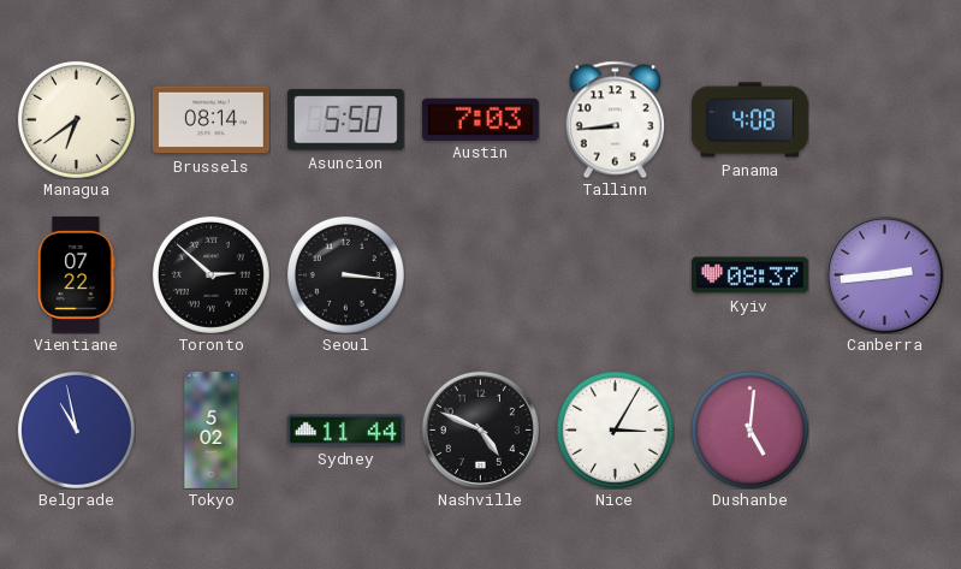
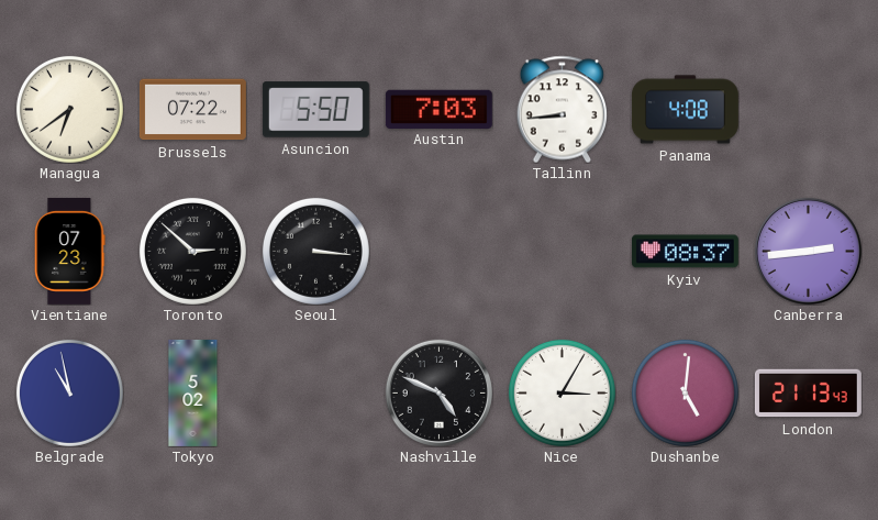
Brussels: 08:14 -> 07:22
Vientiane: 07:22 -> 07:23
Sydney: 11:44 -> none
London: none -> 21:13
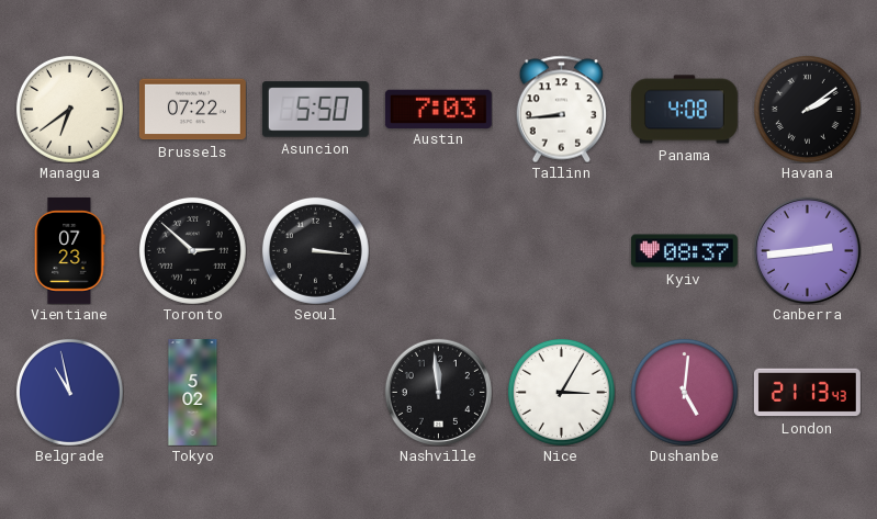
Havana: none -> 2:09
Nashville: 4:49 -> 11:59
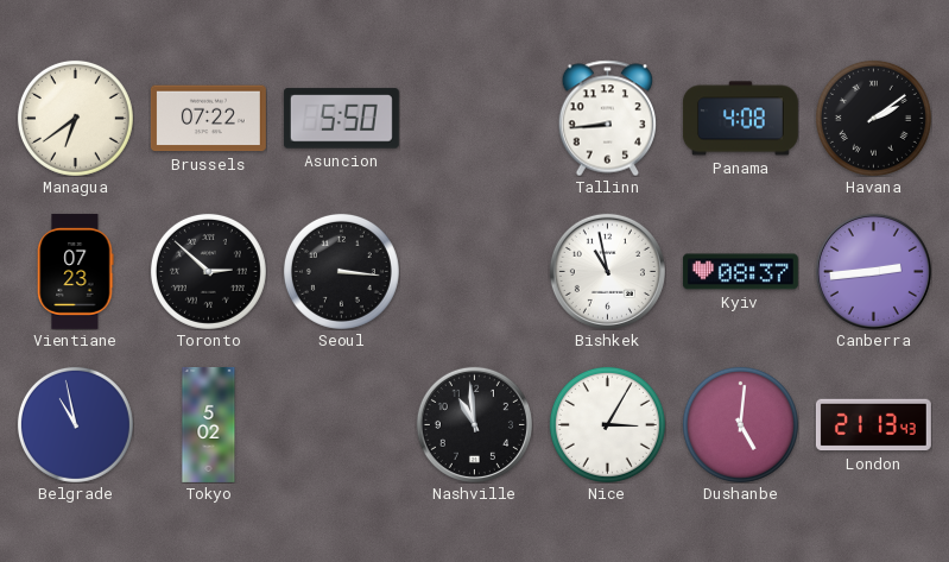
Austin: 7:03 -> none
Bishkek: none -> 10:58
Nashville: 11:59 -> 10:59
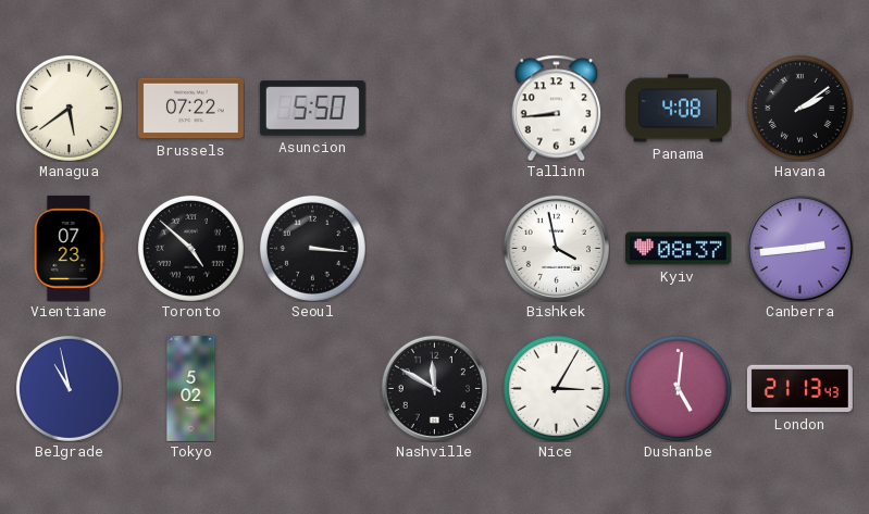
Managua: 6:39 -> 5:39
Toronto: 2:52 -> 4:52
Bishkek: 10:58 -> 3:58
Nashville: 10:59 -> 11:50
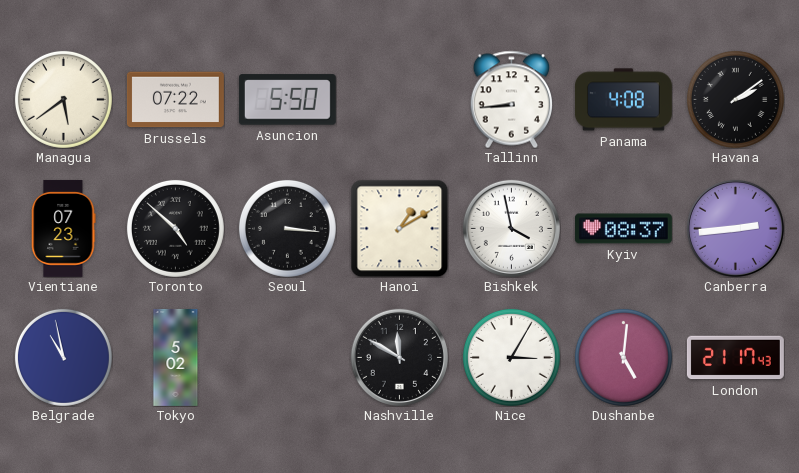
Hanoi: none -> 1:10
London: 21:13 -> 21:17
